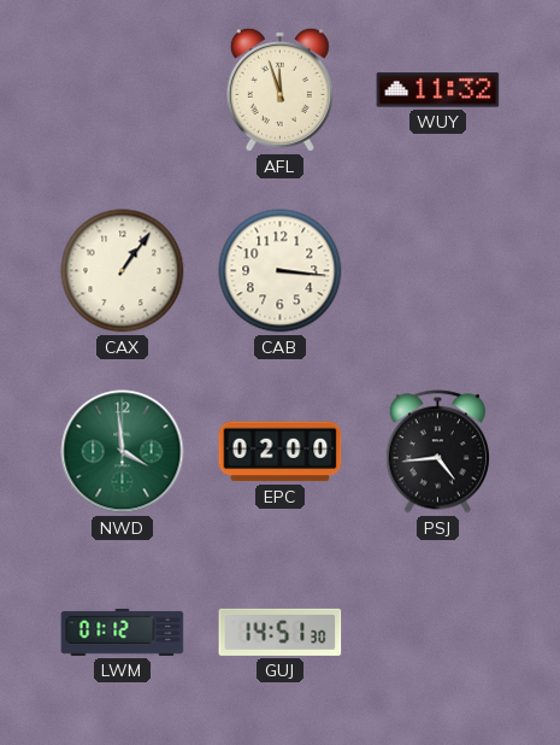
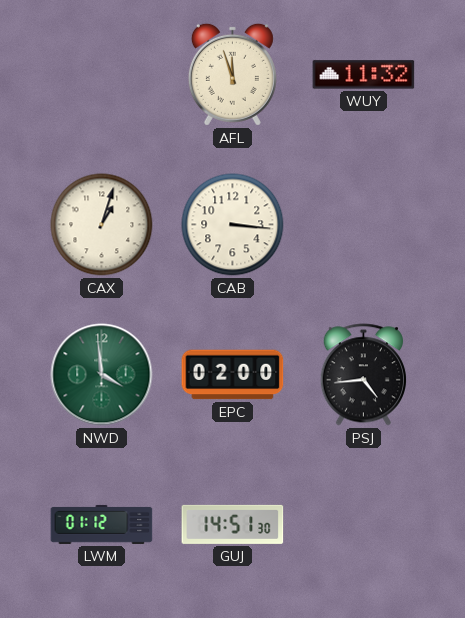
CAX: 1:06 -> 1:03
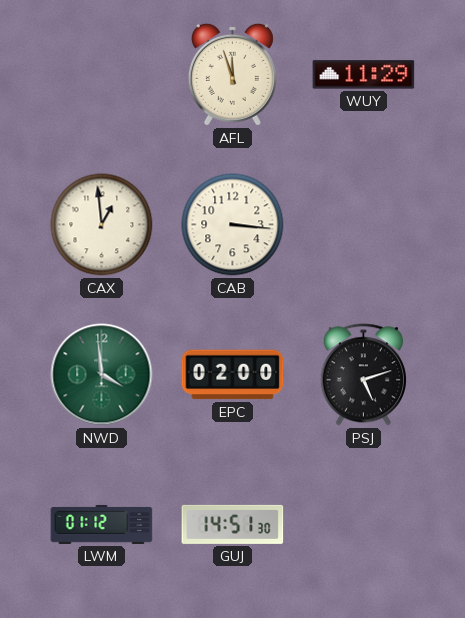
WUY: 11:32 -> 11:29
CAX: 1:03 -> 12:59
PSJ: 4:44 -> 5:12
